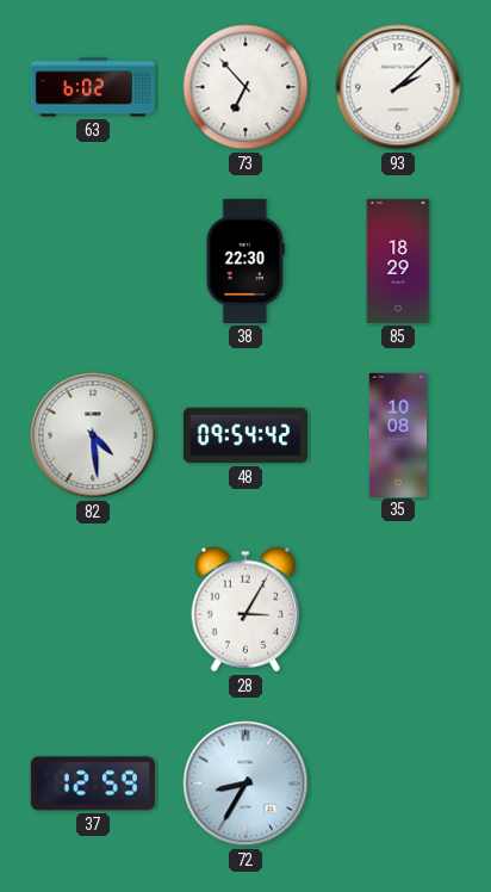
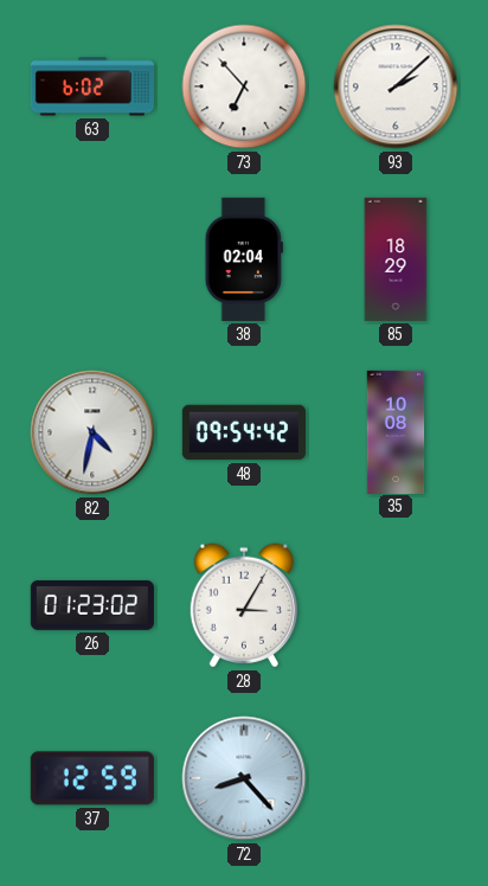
38: 22:30 -> 02:04
82: 4:29 -> 4:32
26: none -> 01:23
72: 8:35 -> 8:23
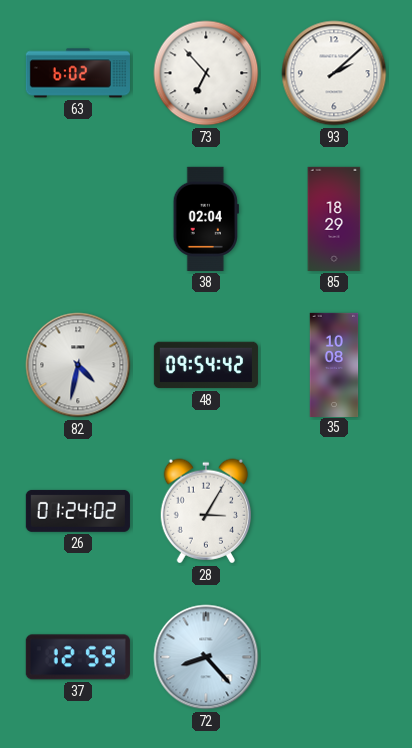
26: 01:23 -> 01:24
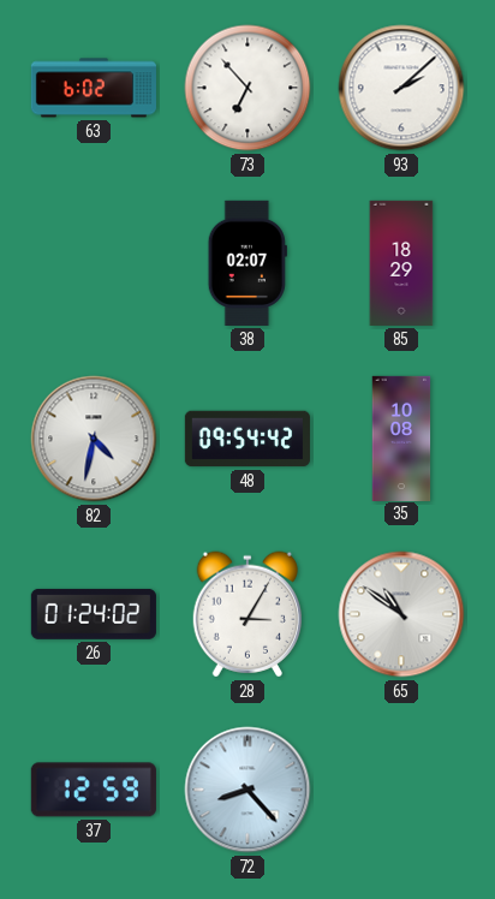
38: 02:04 -> 02:07
65: none -> 10:51
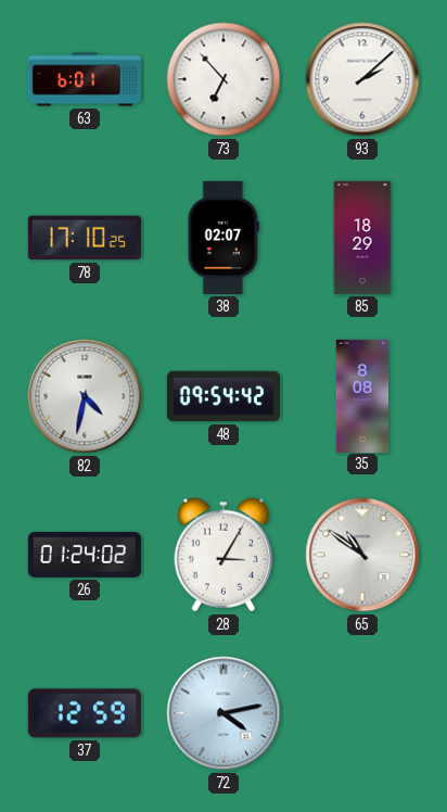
63: 6:02 -> 6:01
78: none -> 17:10
35: 10:08 -> 8:08
72: 8:23 -> 4:13
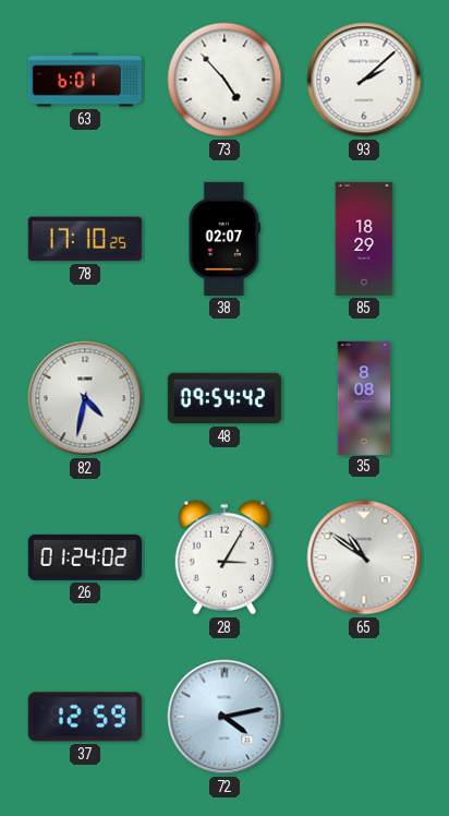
73: 6:53 -> 4:53
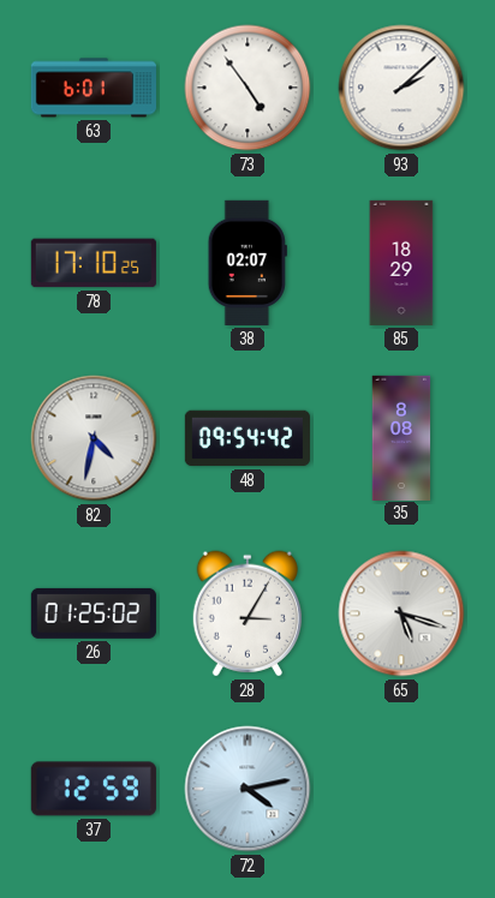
73: 4:53 -> 4:54
26: 01:24 -> 01:25
65: 10:51 -> 5:18
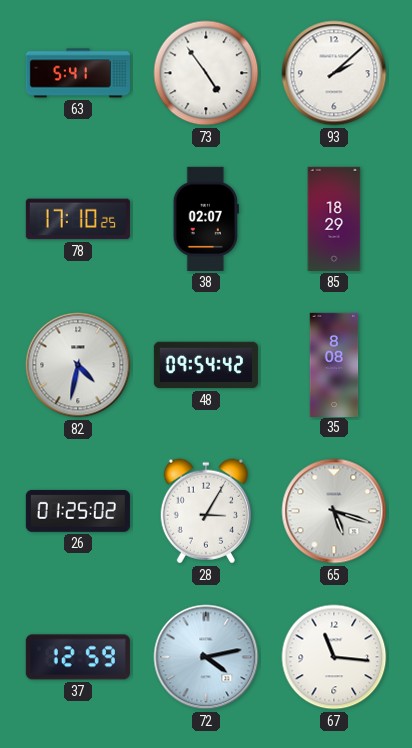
63: 6:01 -> 5:41
67: none -> 11:16
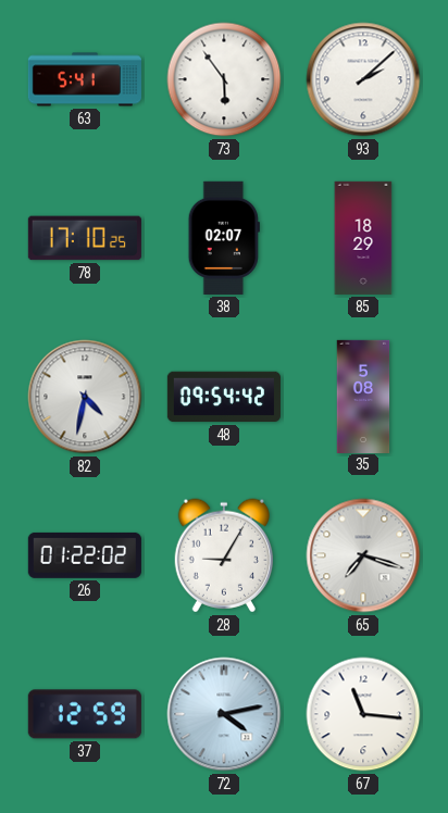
73: 4:54 -> 5:54
35: 8:08 -> 5:08
26: 01:25 -> 01:22
28: 3:05 -> 9:05
65: 5:18 -> 7:18
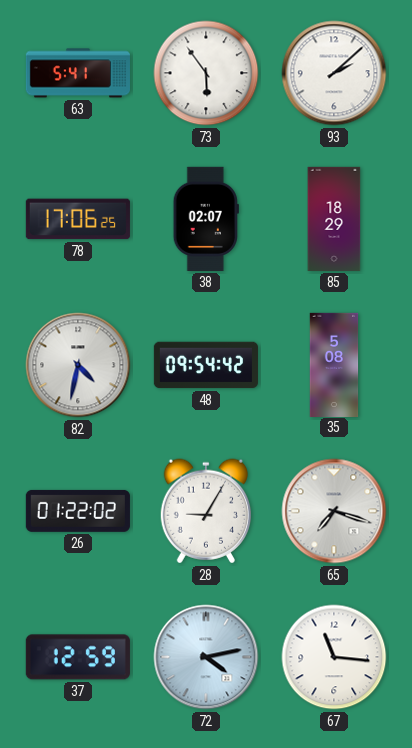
78: 17:10 -> 17:06
